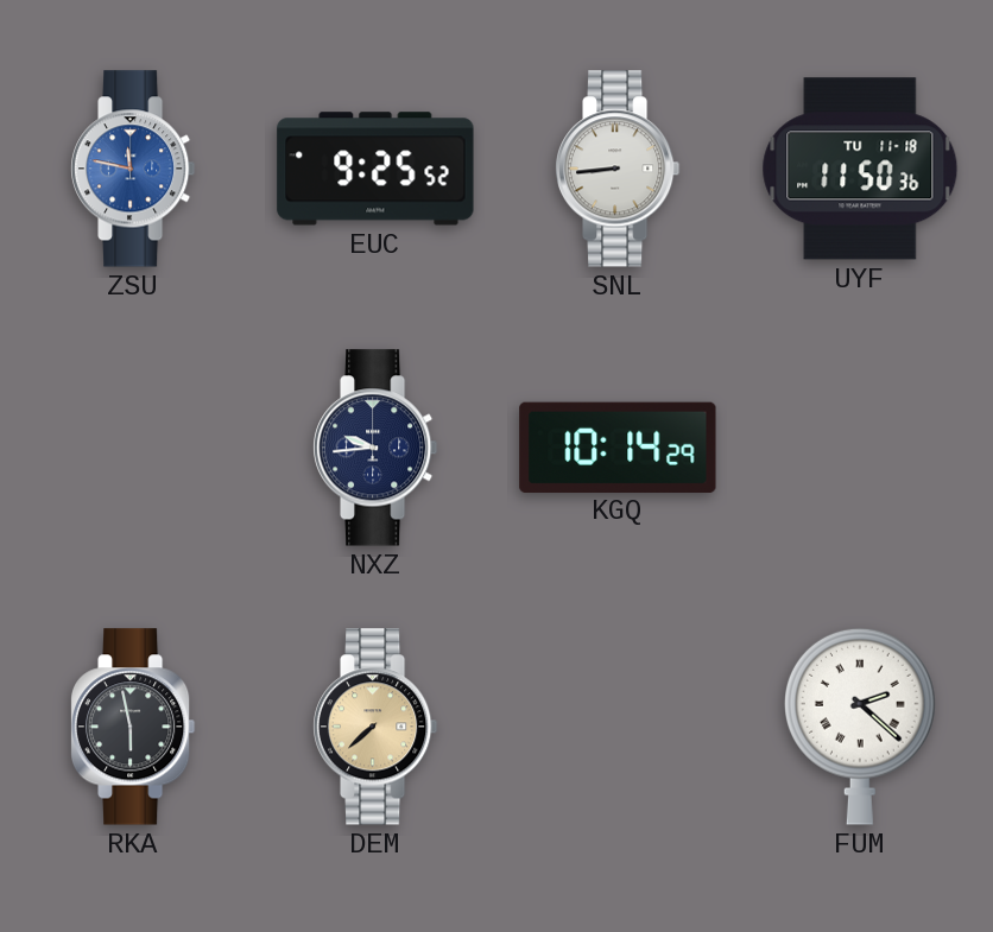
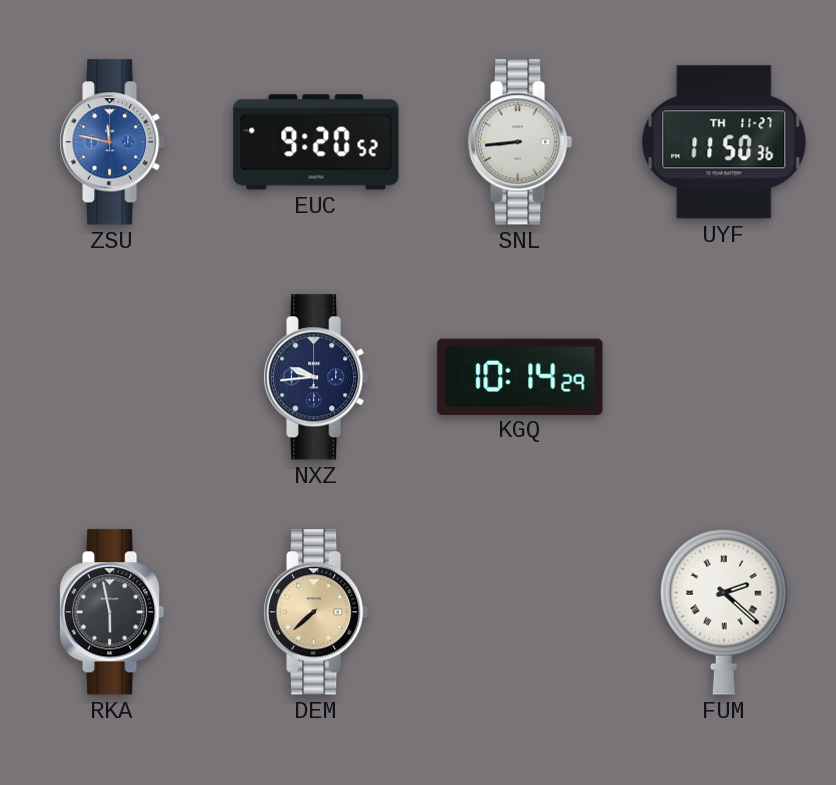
EUC: 9:25 -> 9:20
UYF date: TU 11-18 -> TH 11-27
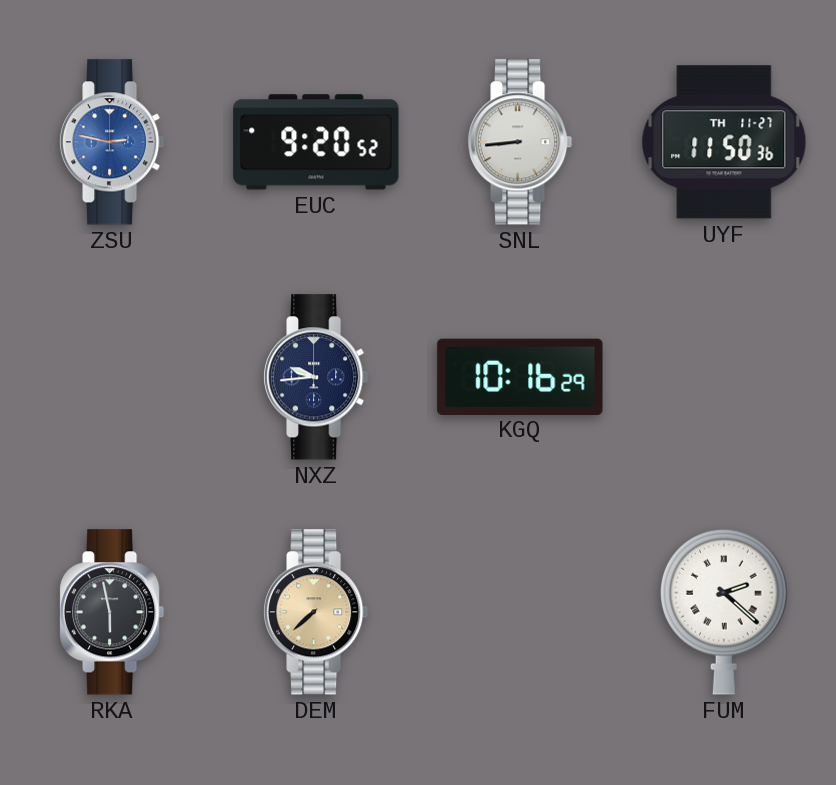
ZSU: 11:47 -> 2:47
KGQ: 10:14 -> 10:16
